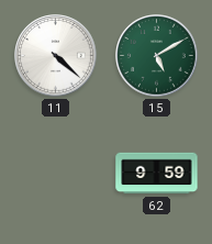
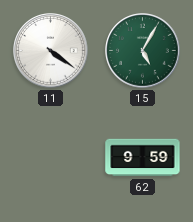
11: 4:22 -> 4:21
15: 5:10 -> 5:05
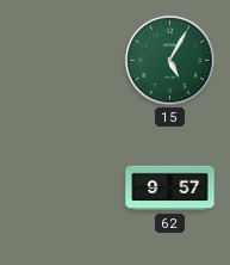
11: 4:21 -> none
62: 9:59 -> 9:57
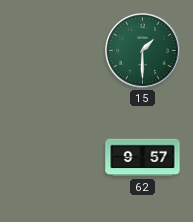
15: 5:05 -> 1:30
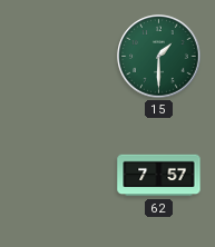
62: 9:57 -> 7:57
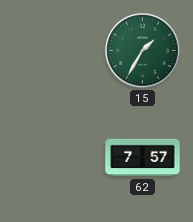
15: 1:30 -> 1:35
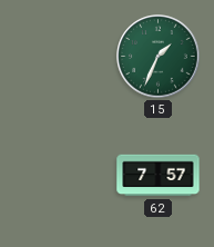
15: 1:35 -> 1:34
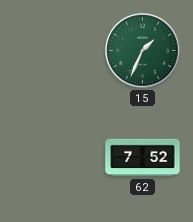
62: 7:57 -> 7:52
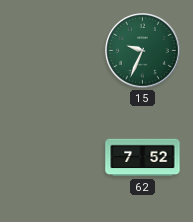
15: 1:34 -> 9:34
